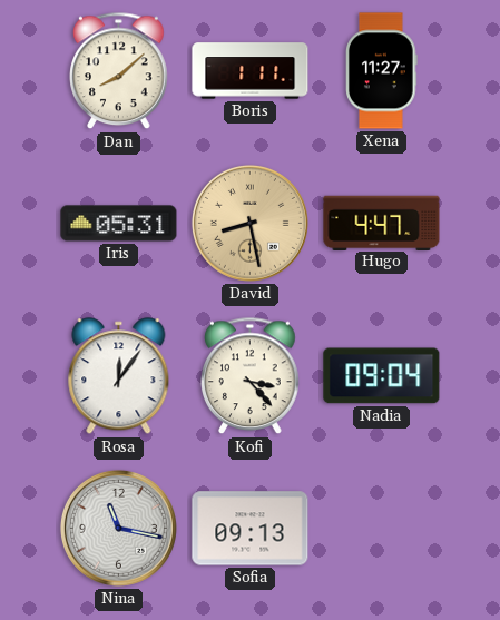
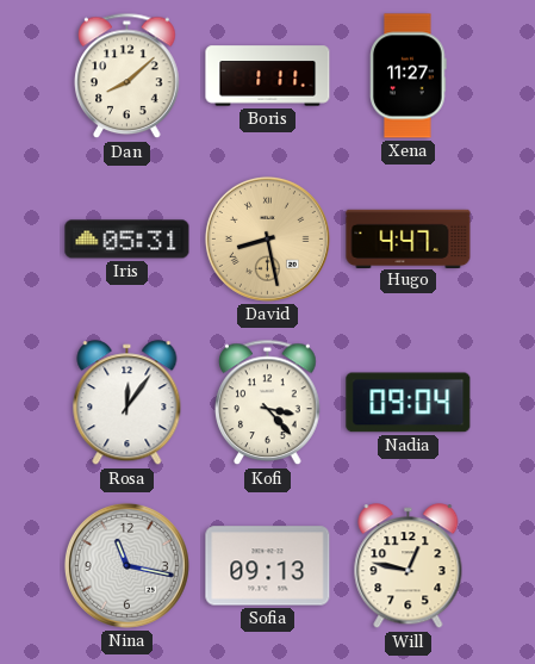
Will: none -> 12:47
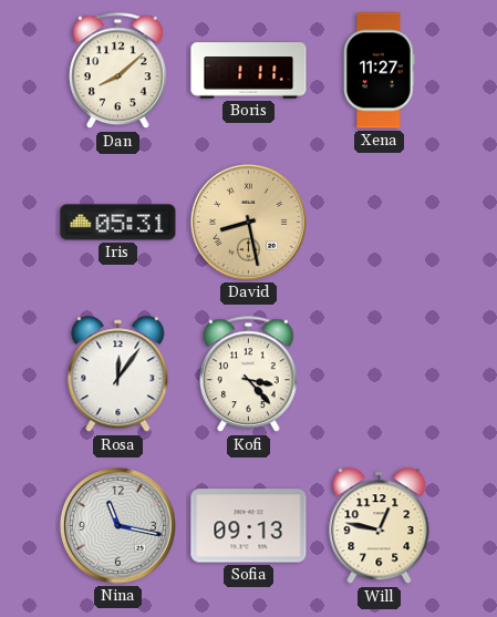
Hugo: 4:47 -> none
Nadia: 09:04 -> none
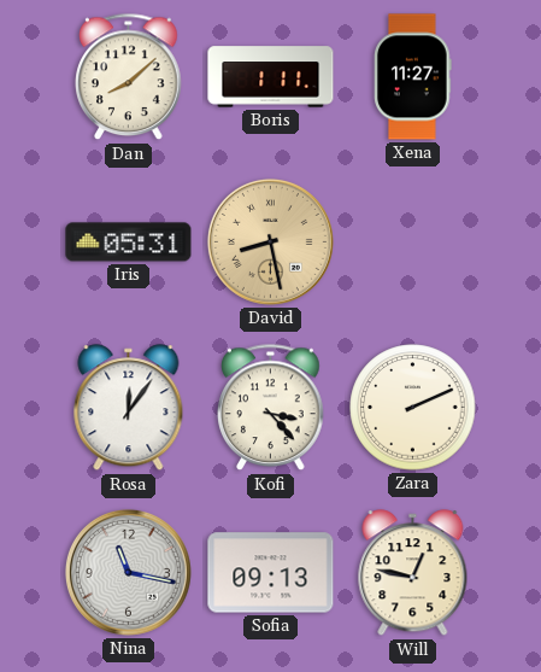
Zara: none -> 2:11
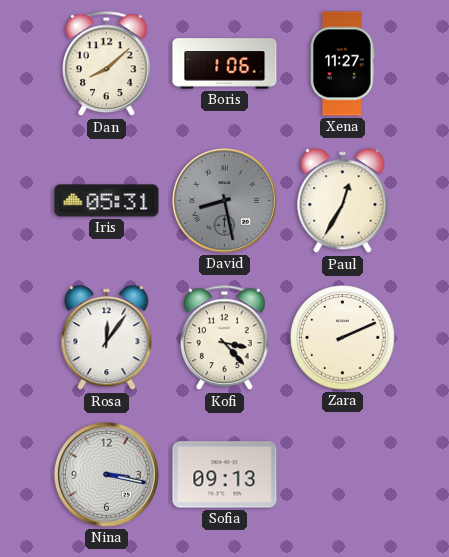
Boris: 1:11 -> 1:06
David dial: champagne -> grey
Paul: none -> 12:35
Nina: 11:17 -> 3:17
Will: 12:47 -> none
